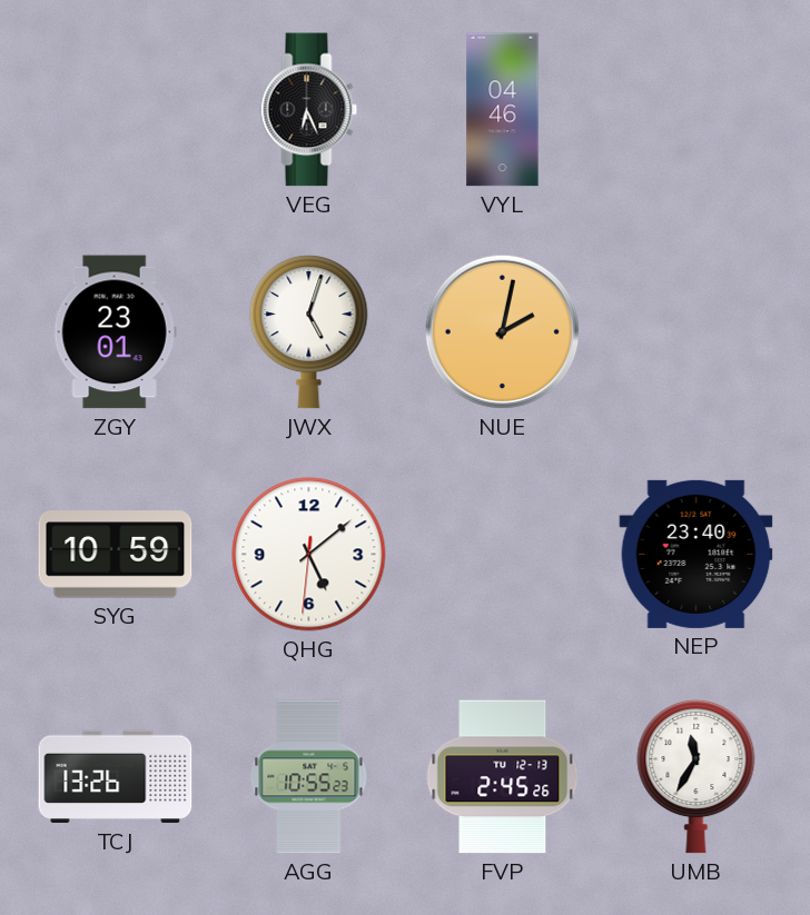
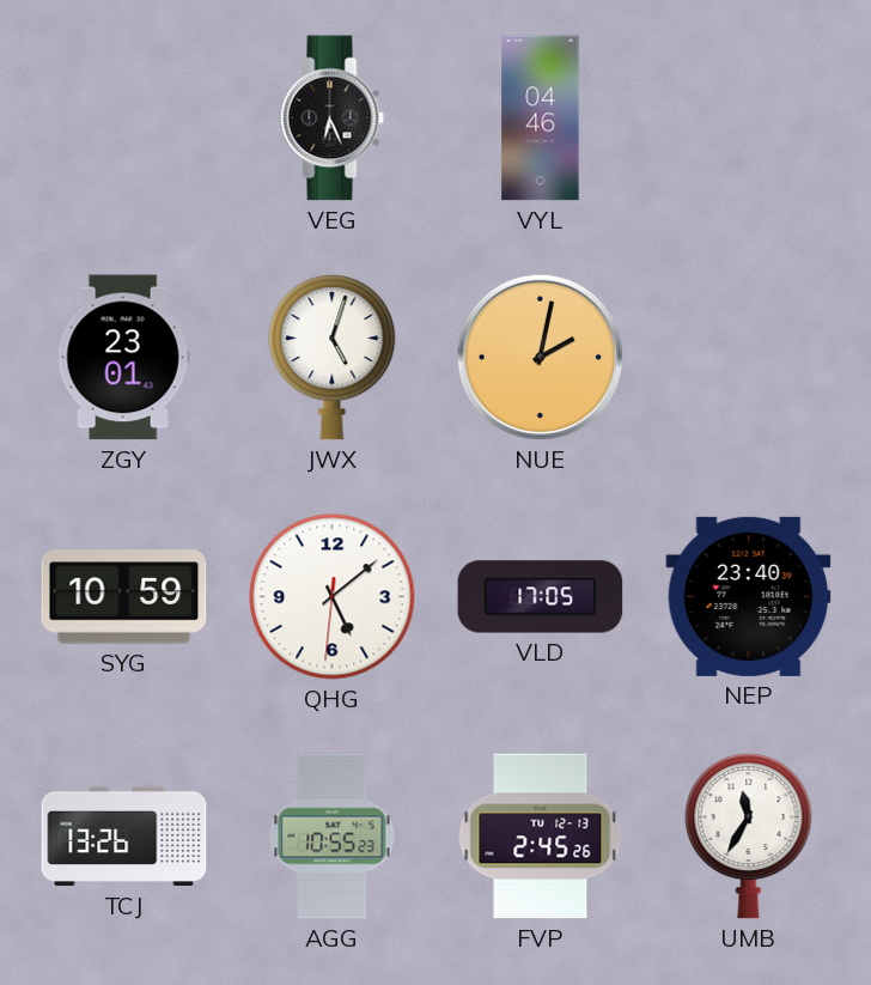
VLD: none -> 17:05
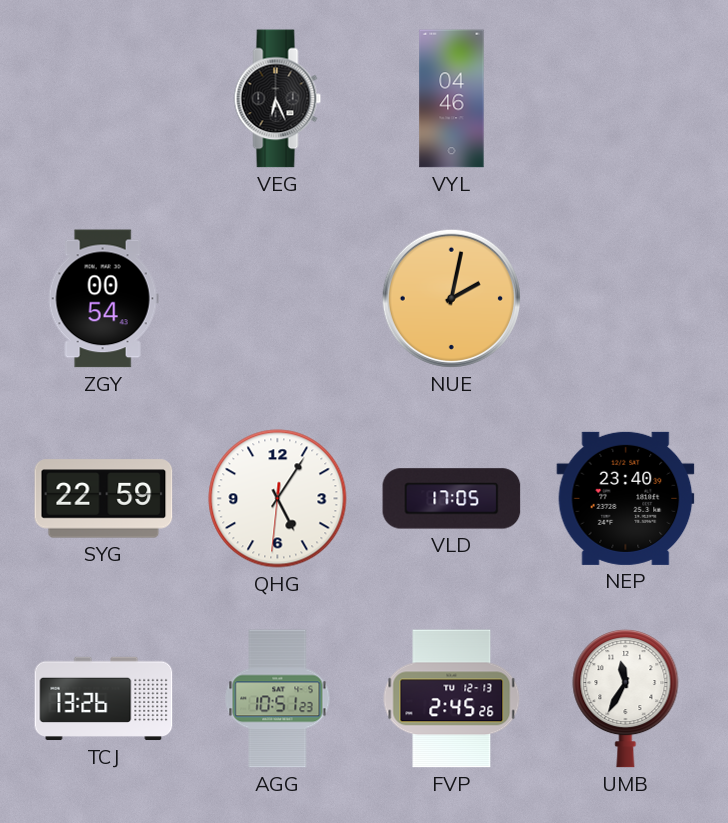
ZGY: 23:01 -> 00:54
JWX: 5:03 -> none
SYG: 10:59 -> 22:59
QHG: 5:08 -> 5:05
AGG: 10:55 -> 10:51
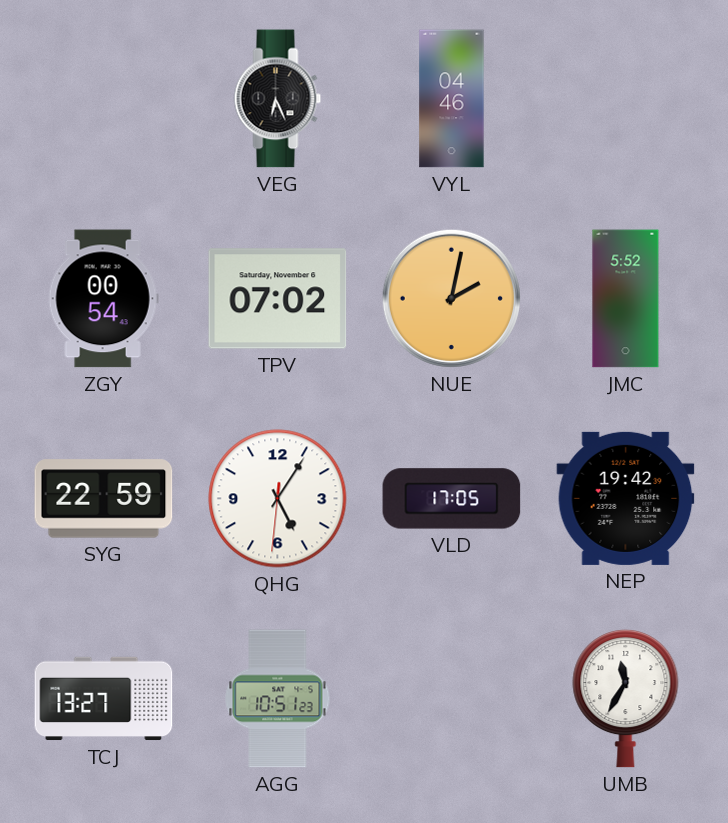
TPV: none -> 07:02
JMC: none -> 5:52
NEP: 23:40 -> 19:42
TCJ: 13:26 -> 13:27
FVP: 2:45 -> none
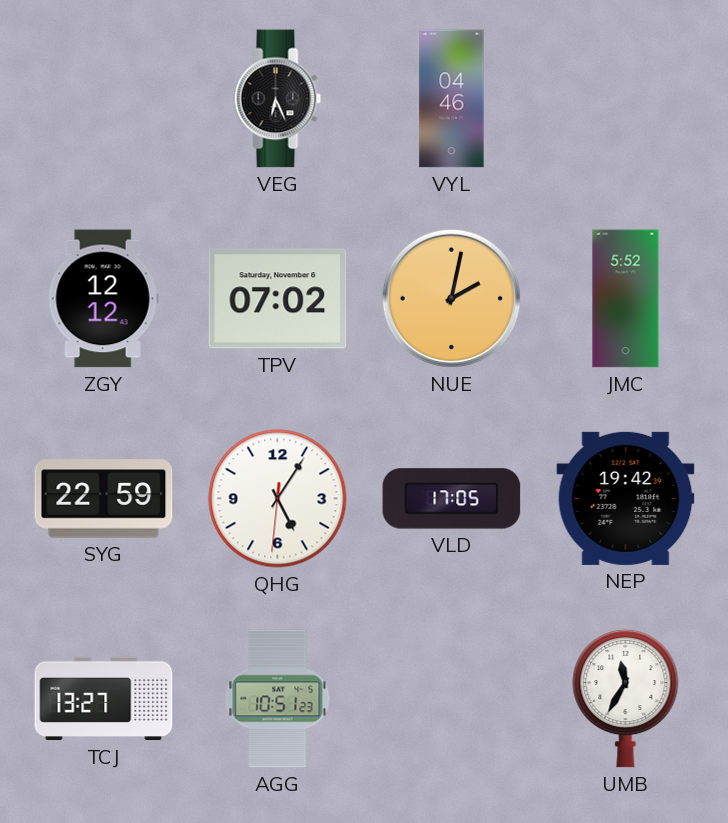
ZGY: 00:54 -> 12:12
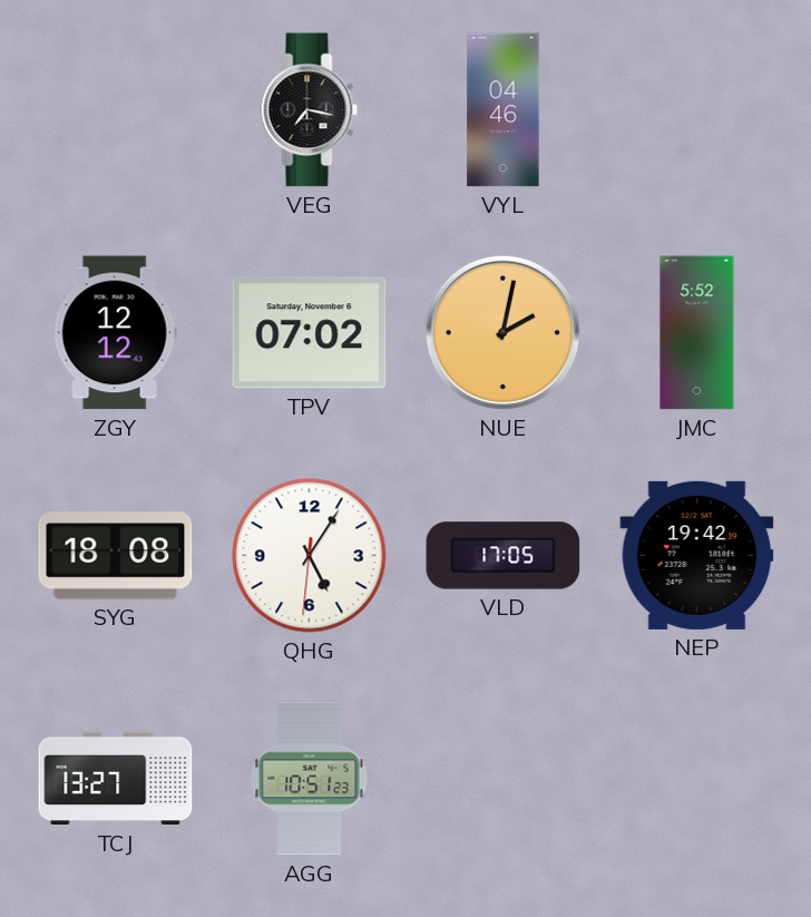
VEG: 6:26 -> 7:17
SYG: 22:59 -> 18:08
UMB: 11:35 -> none
